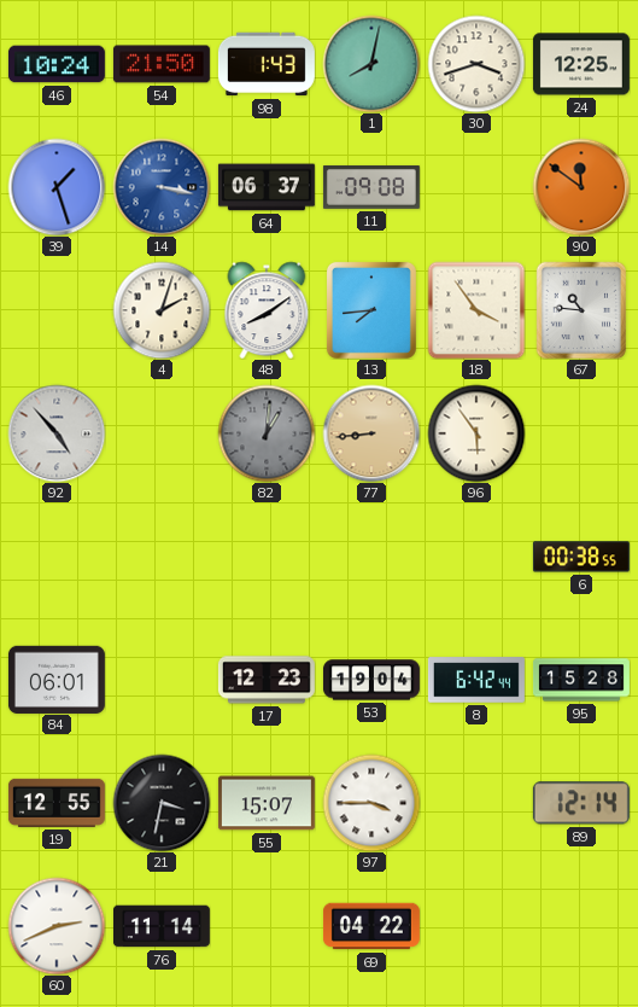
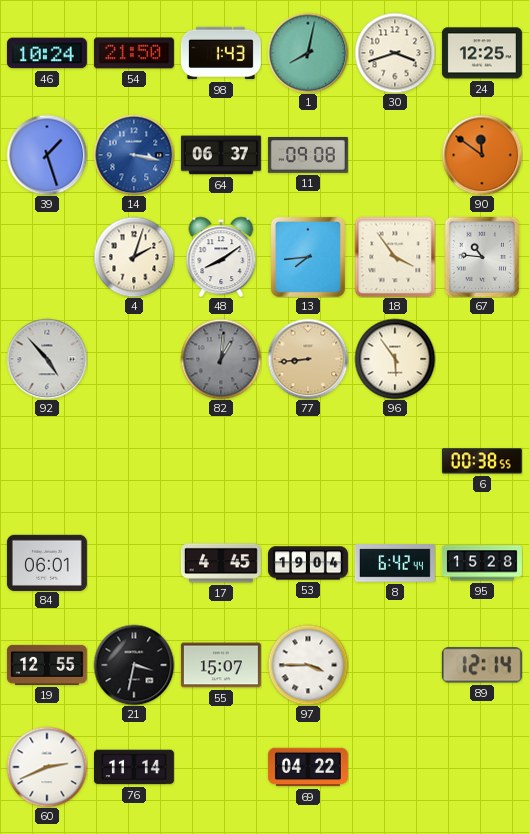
17: 12:23 -> 4:45
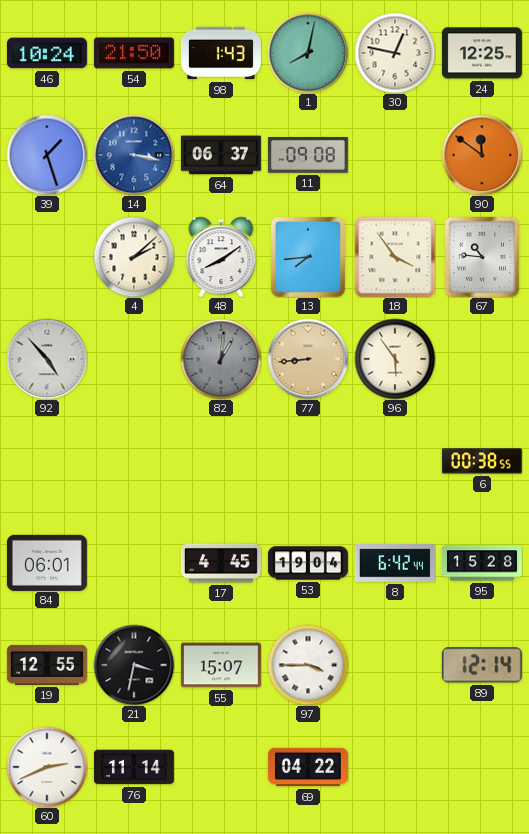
30: 3:42 -> 12:47
4: 2:03 -> 2:08
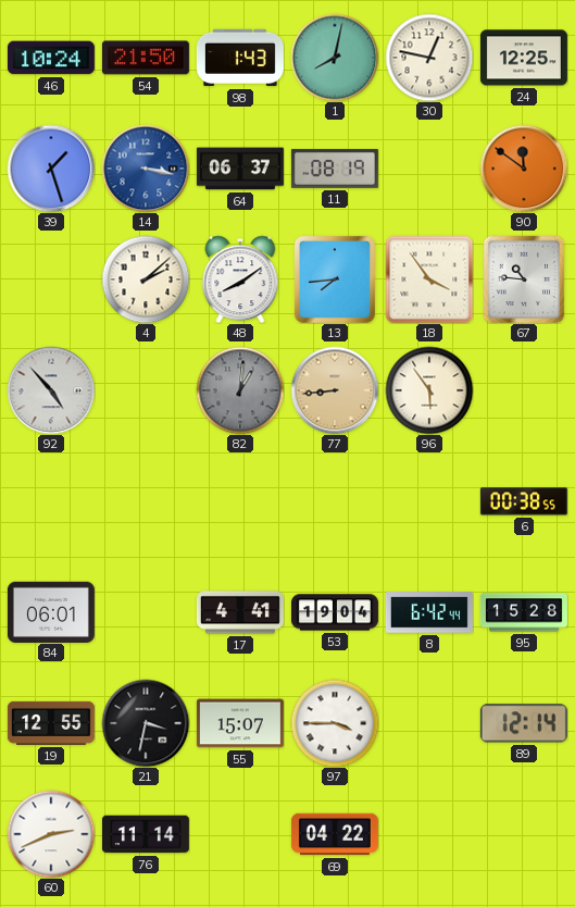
11: 09:08 -> 08:19
17: 4:45 -> 4:41
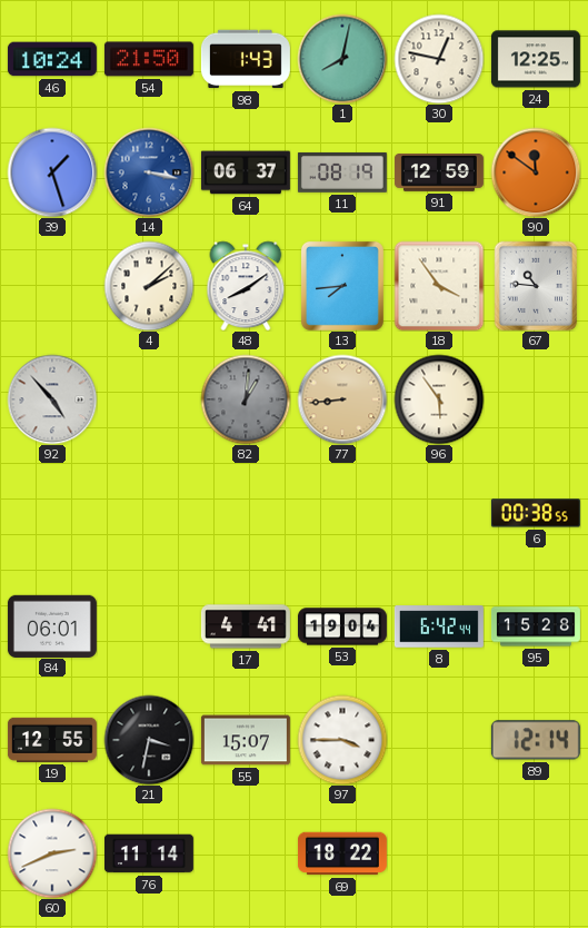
91: none -> 12:59
69: 04:22 -> 18:22
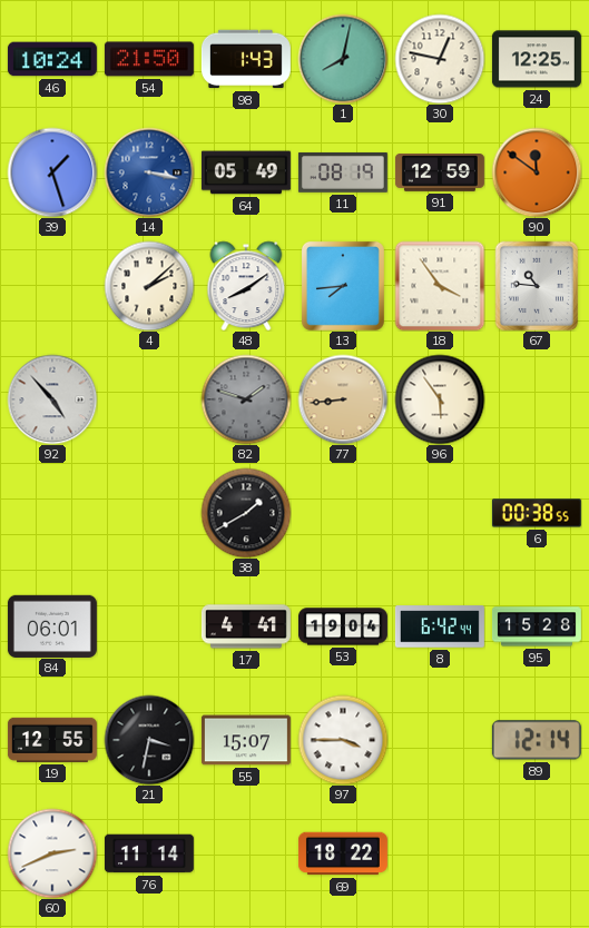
64: 06:37 -> 05:49
82: 1:01 -> 1:48
38: none -> 1:40
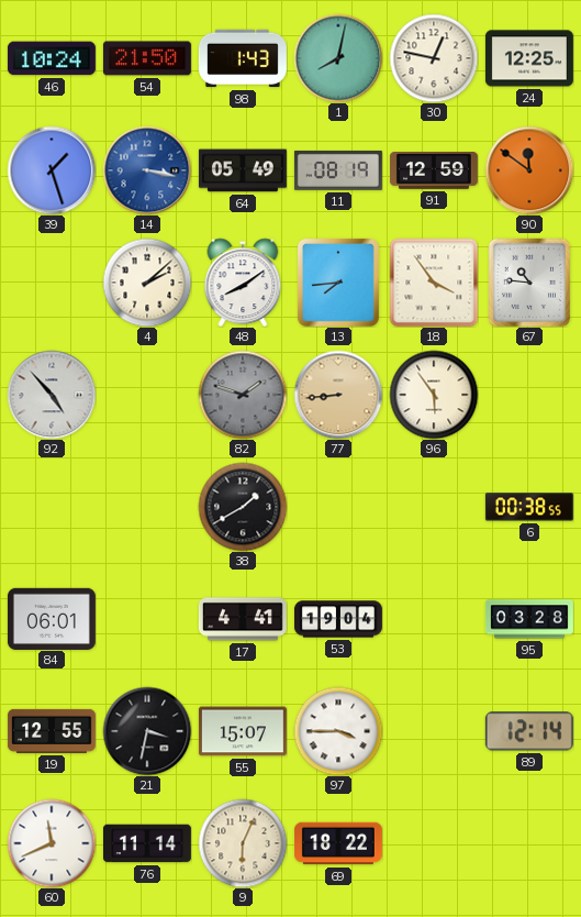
8: 6:42 -> none
95: 15:28 -> 03:28
60: 2:41 -> 11:41
9: none -> 6:04
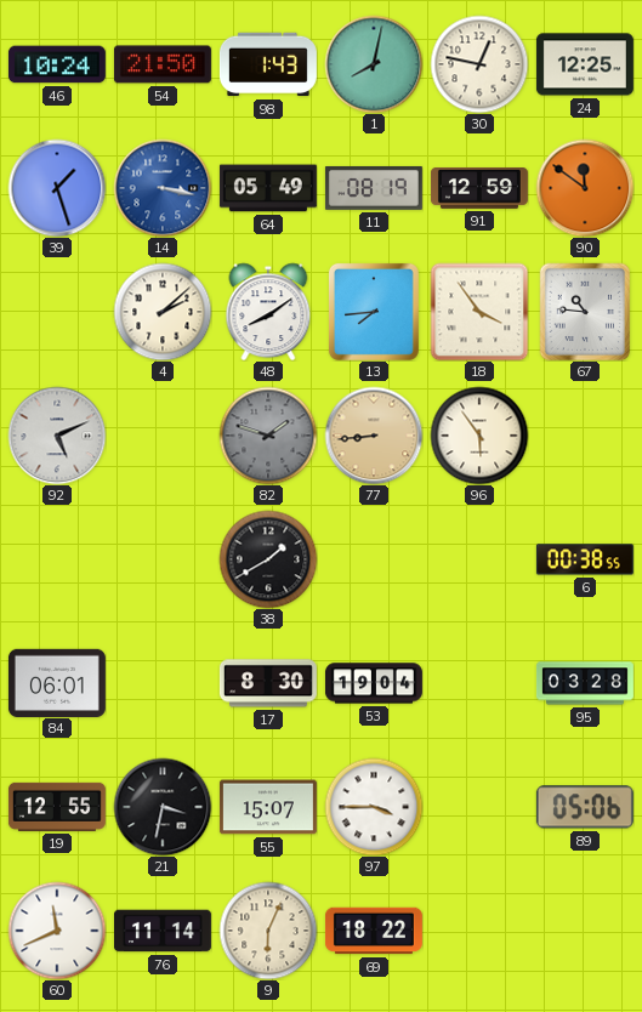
92: 4:53 -> 5:11
17: 4:41 -> 8:30
89: 12:14 -> 05:06
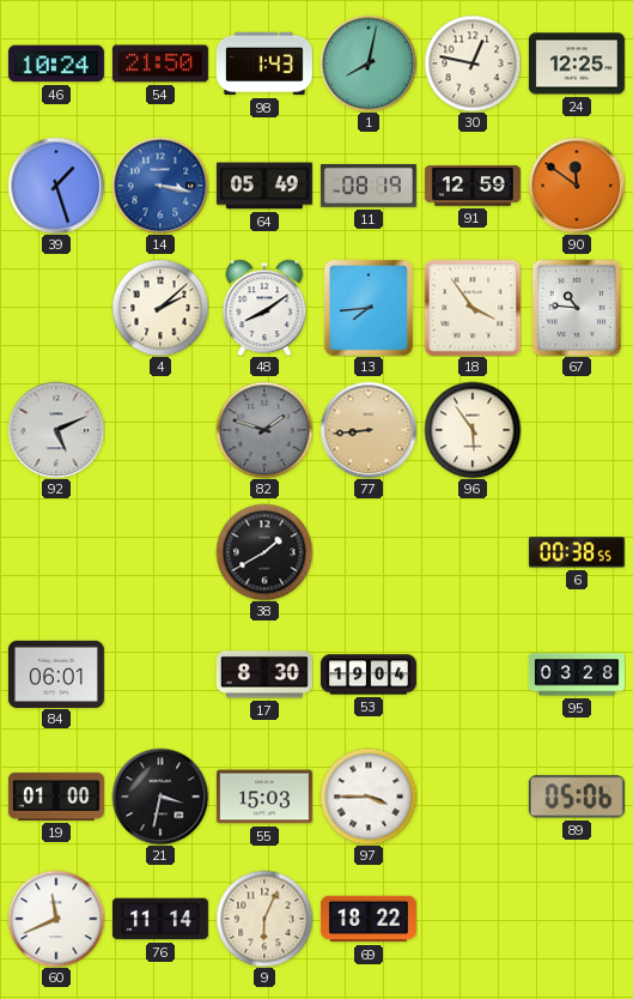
19: 12:55 -> 01:00
55: 15:07 -> 15:03
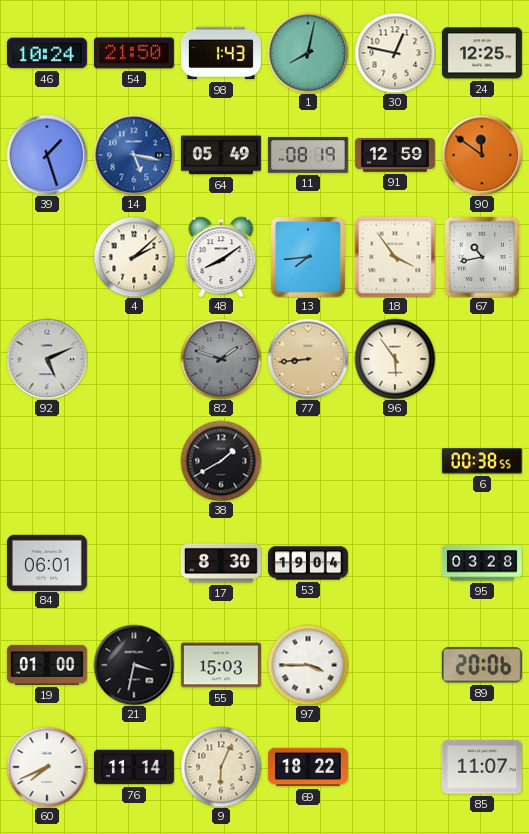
14: 3:17 -> 5:17
67: 10:46 -> 10:43
89: 05:06 -> 20:06
60: 11:41 -> 7:41
85: none -> 11:07
